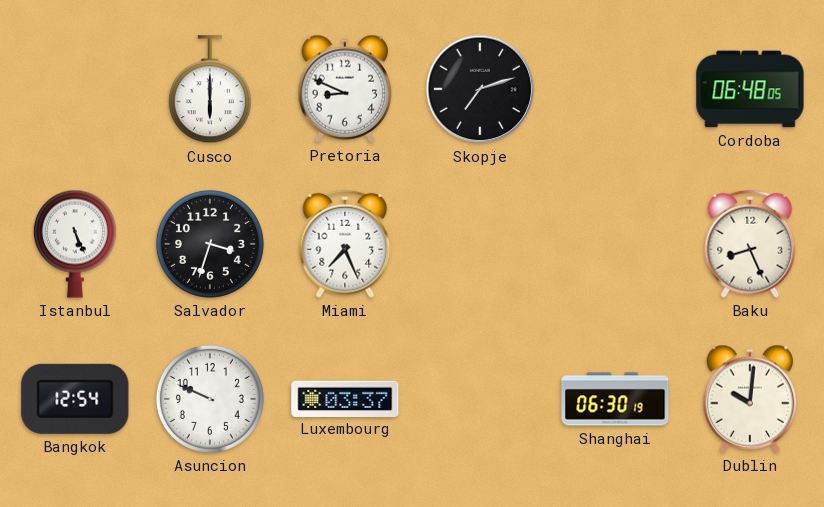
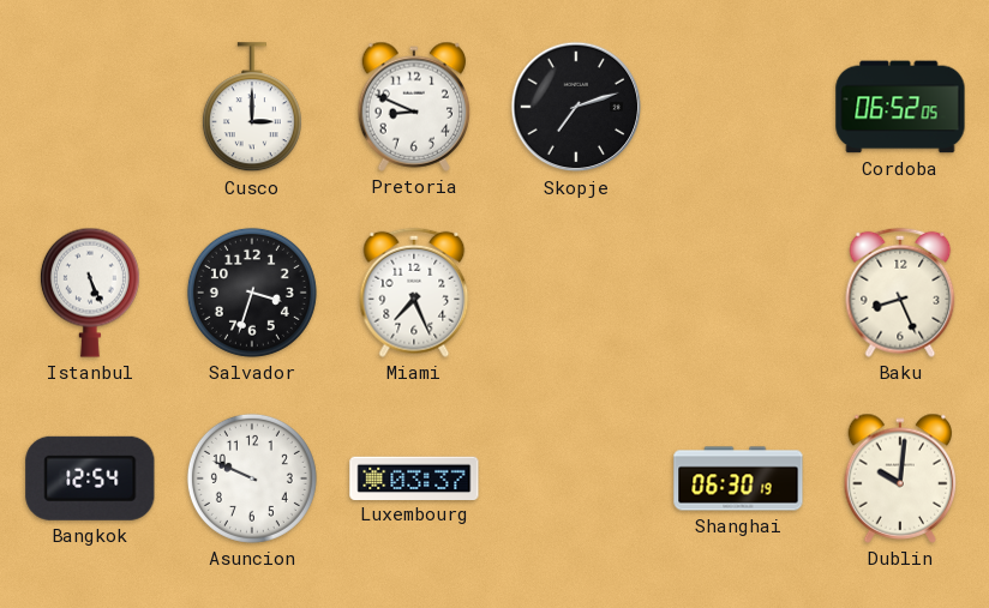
Cusco: 6:00 -> 3:00
Cordoba: 06:48 -> 06:52
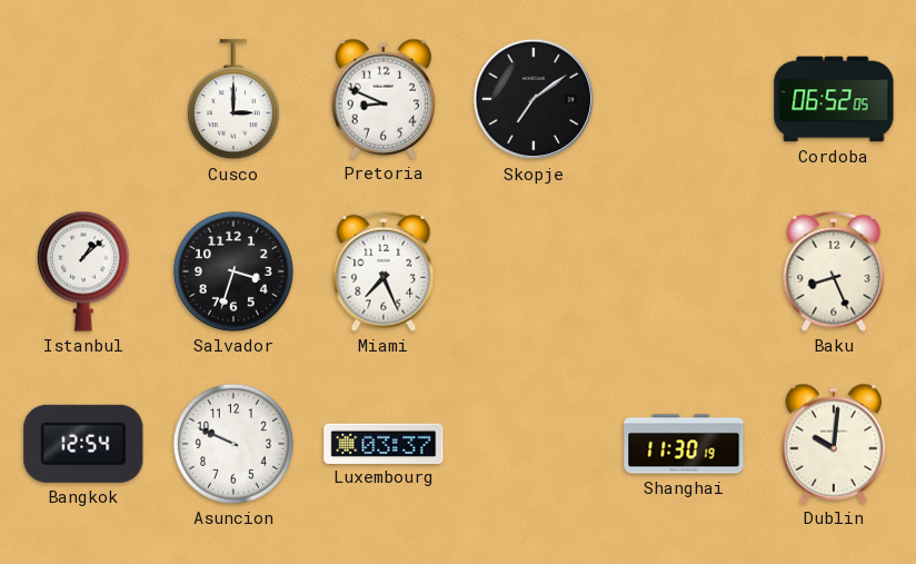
Skopje: 7:12 -> 7:09
Istanbul: 5:26 -> 1:08
Shanghai: 06:30 -> 11:30
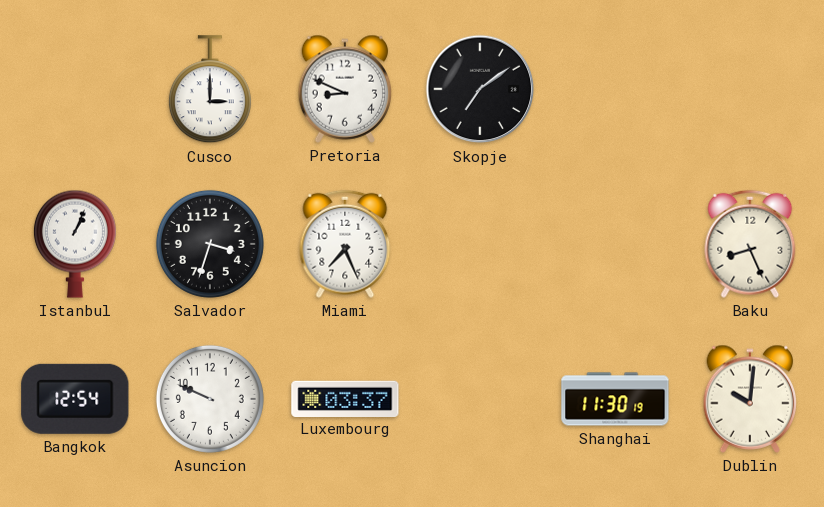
Cordoba: 06:52 -> none
Istanbul: 1:08 -> 1:04
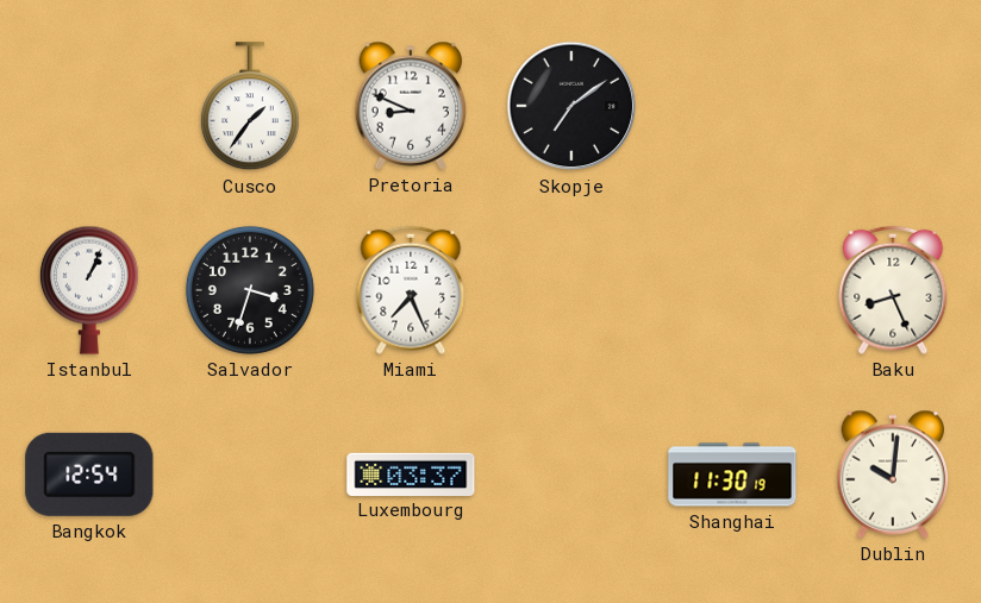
Cusco: 3:00 -> 1:36
Asuncion: 9:49 -> none
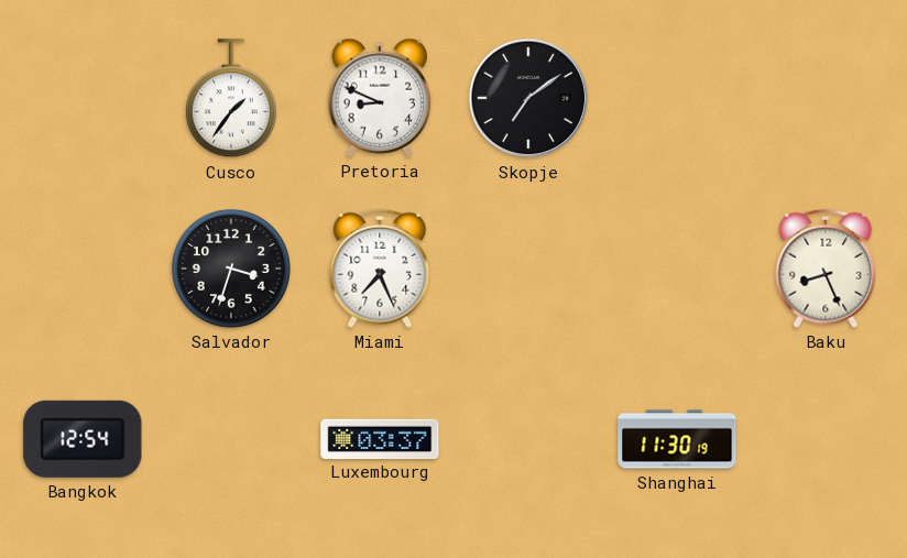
Istanbul: 1:04 -> none
Dublin: 10:01 -> none
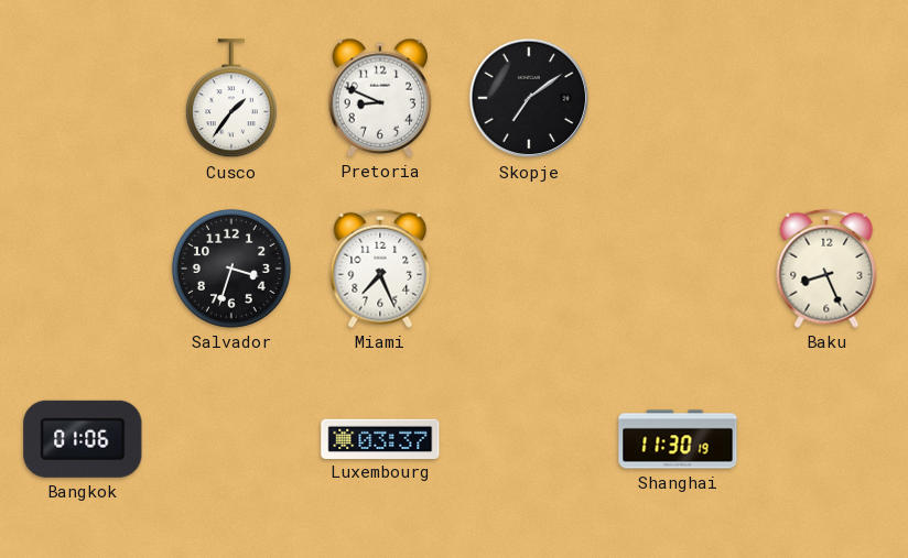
Bangkok: 12:54 -> 01:06
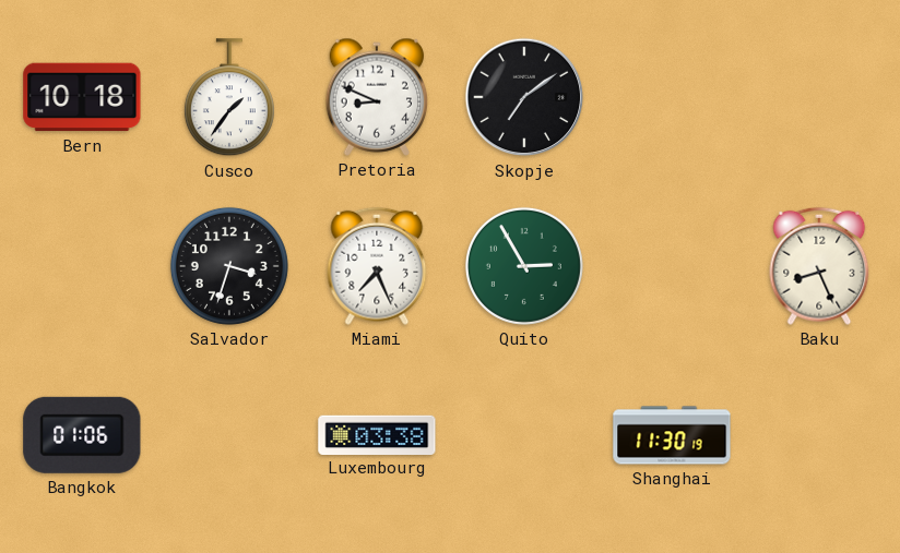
Bern: none -> 10:18
Quito: none -> 2:55
Luxembourg: 03:37 -> 03:38
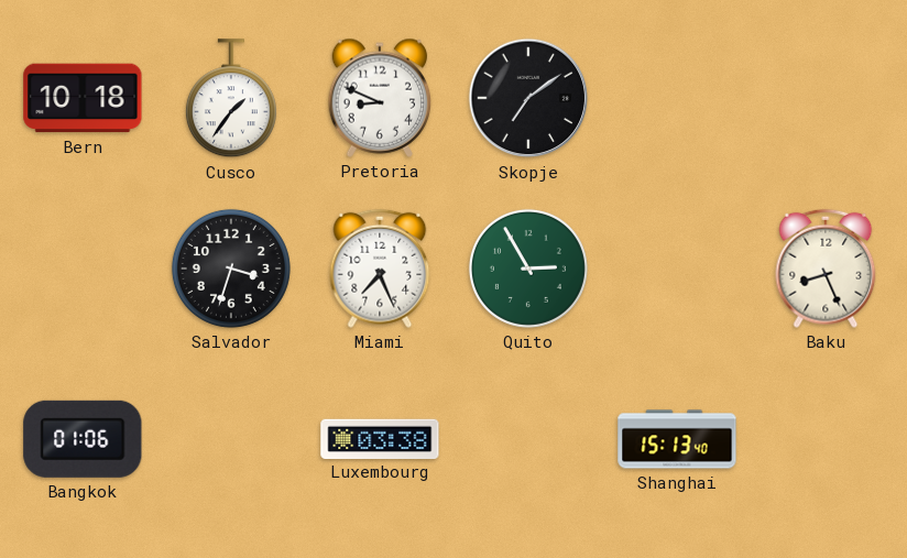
Shanghai: 11:30 -> 15:13
